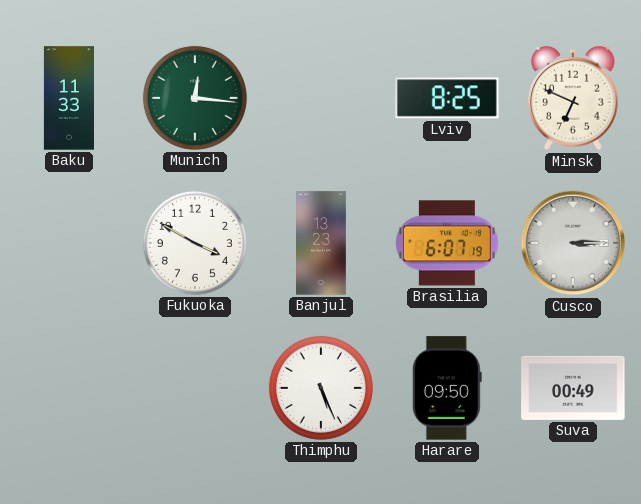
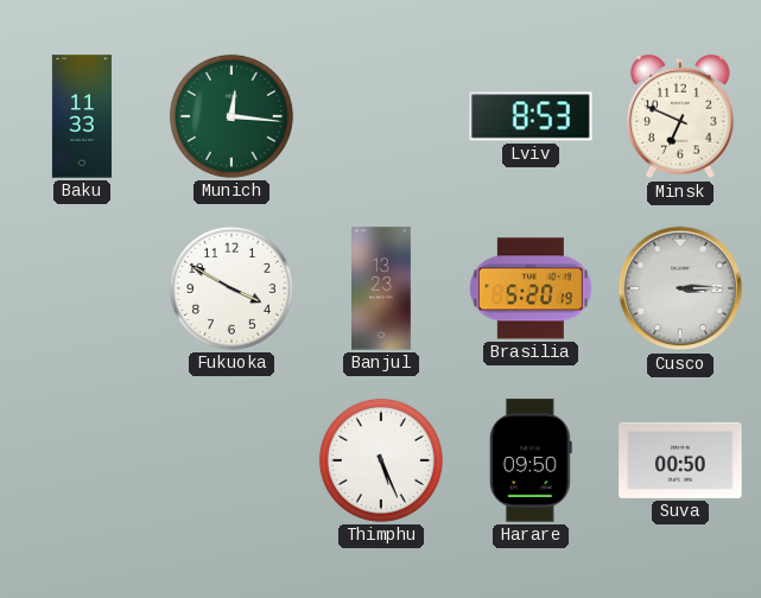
Lviv: 8:25 -> 8:53
Brasilia: 6:07 -> 5:20
Suva: 00:49 -> 00:50
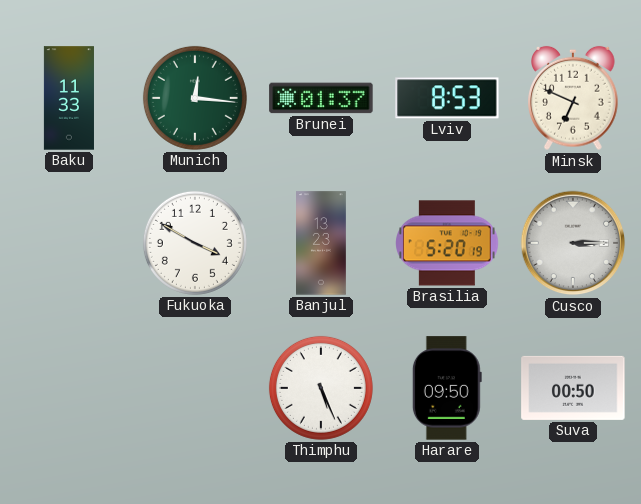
Brunei: none -> 01:37
